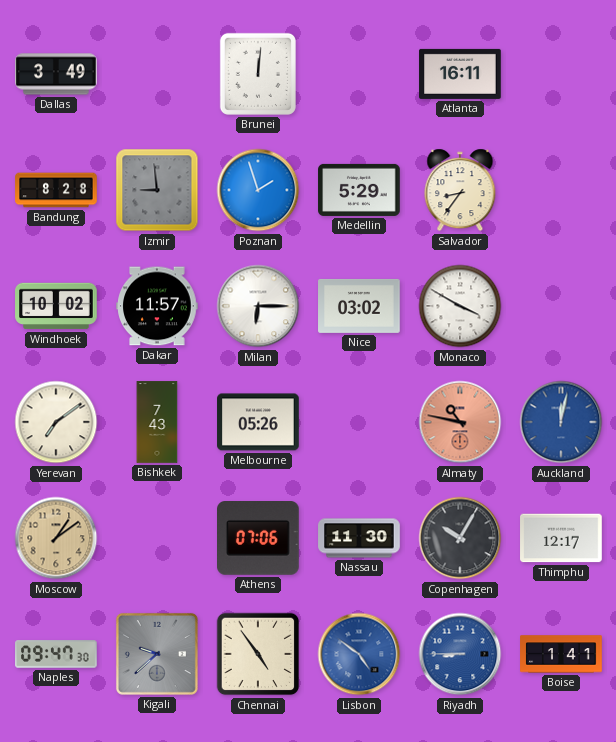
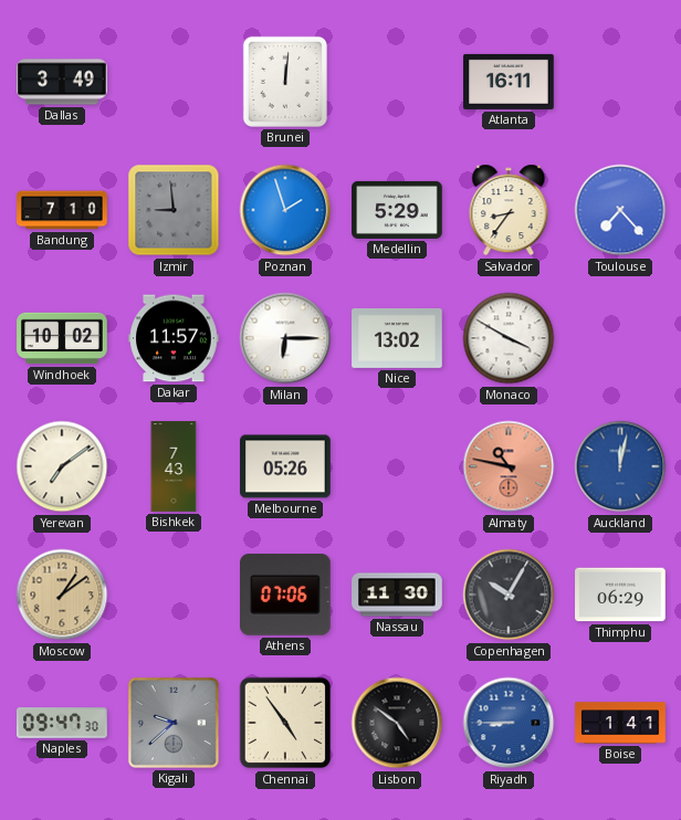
Bandung: 8:28 -> 7:10
Toulouse: none -> 7:23
Nice: 03:02 -> 13:02
Thimphu: 12:17 -> 06:29
Lisbon dial: blue -> black
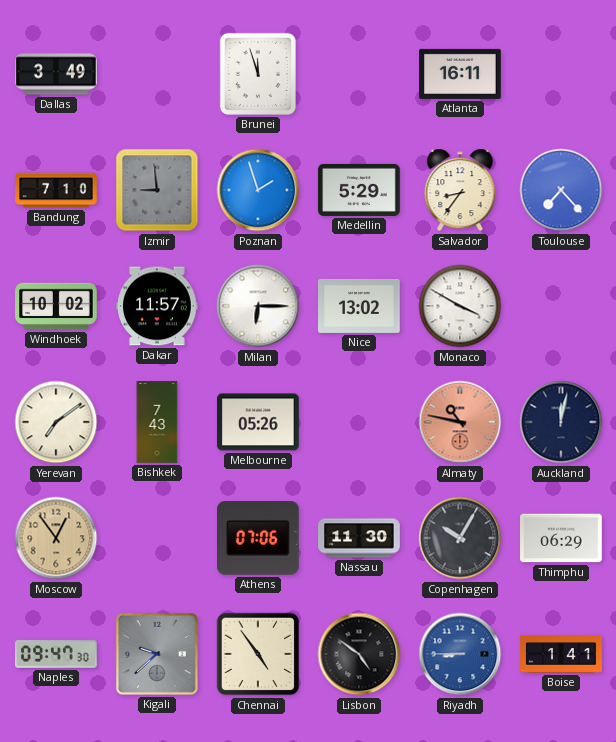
Brunei: 12:01 -> 11:57
Auckland dial: blue -> navy
Moscow: 1:09 -> 12:54
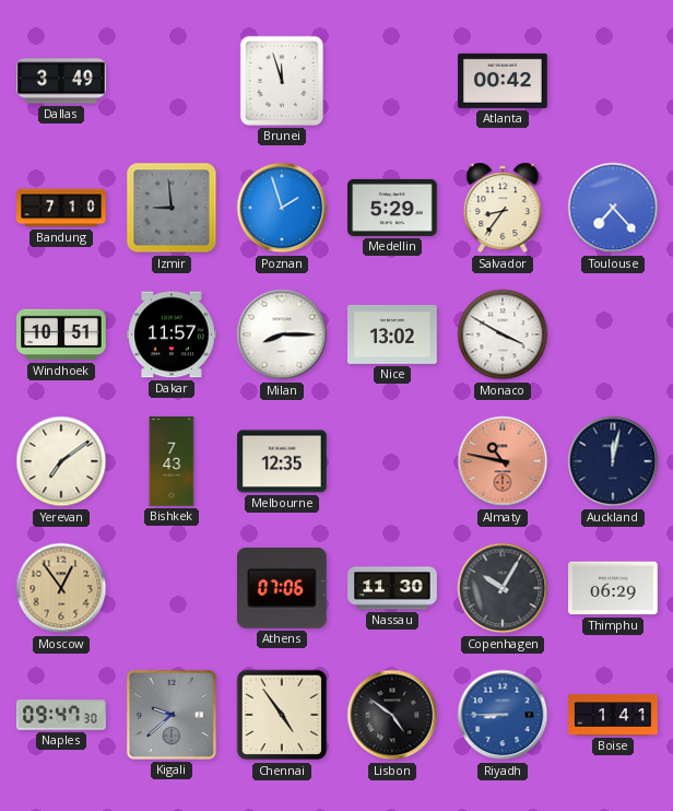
Atlanta: 16:11 -> 00:42
Windhoek: 10:02 -> 10:51
Milan: 6:15 -> 8:15
Melbourne: 05:26 -> 12:35
